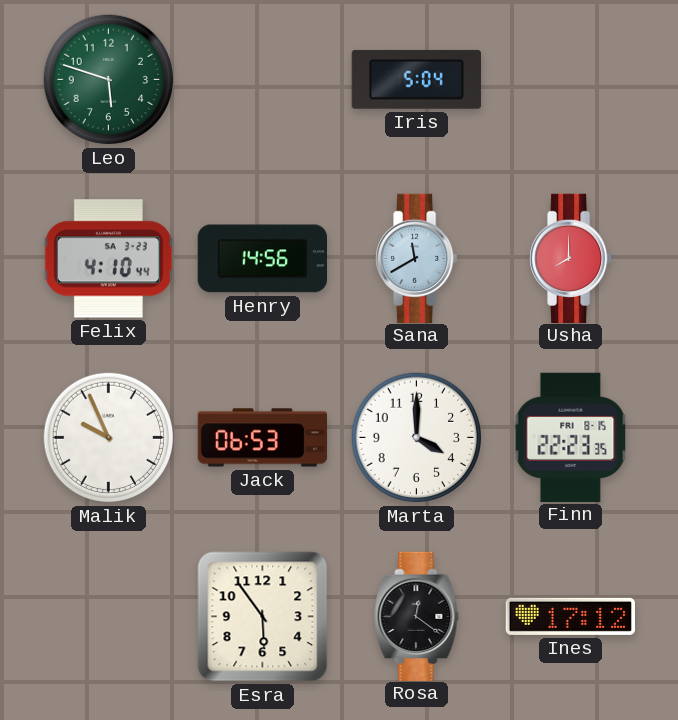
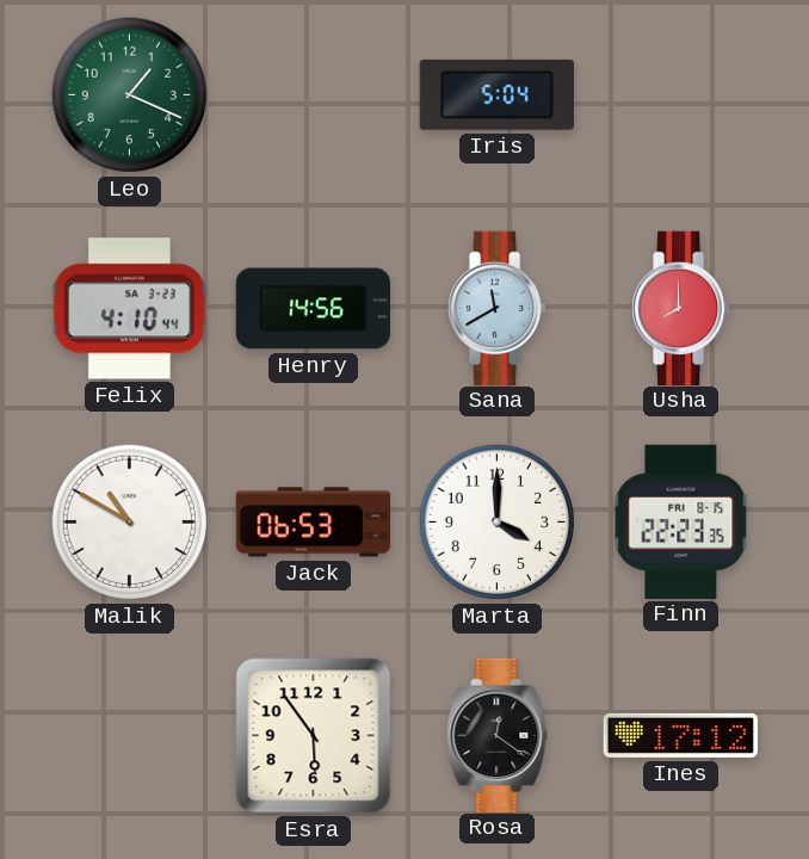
Leo: 5:48 -> 1:19
Malik: 9:56 -> 10:50
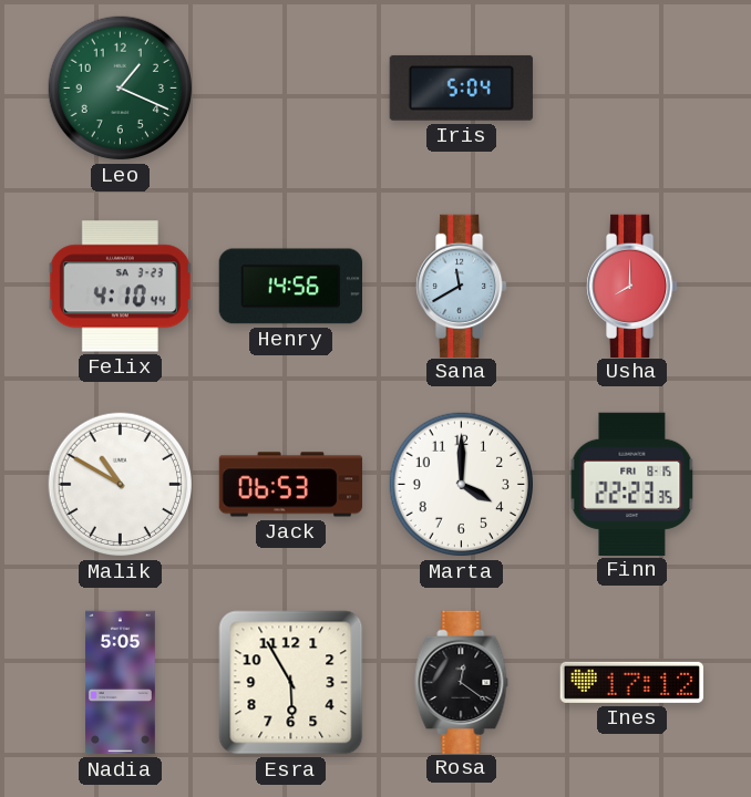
Nadia: none -> 5:05
Esra: 5:54 -> 5:55
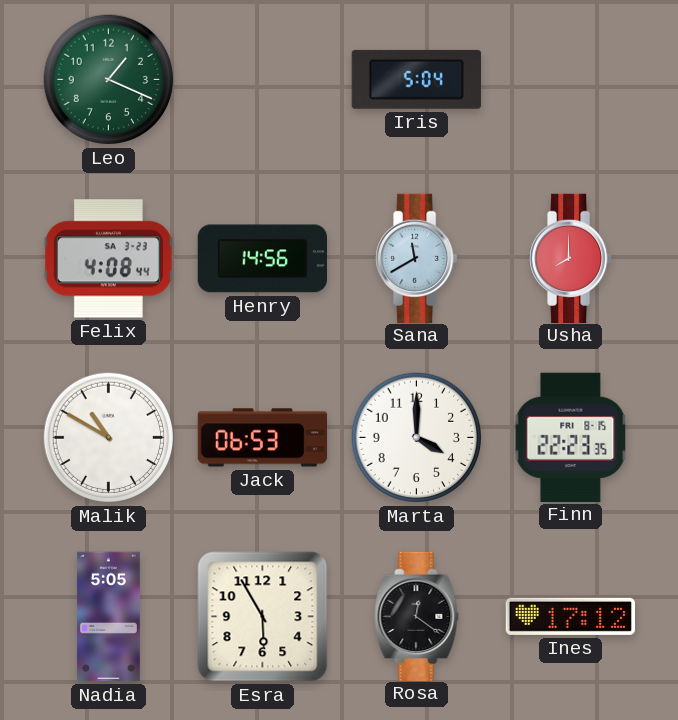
Felix: 4:10 -> 4:08
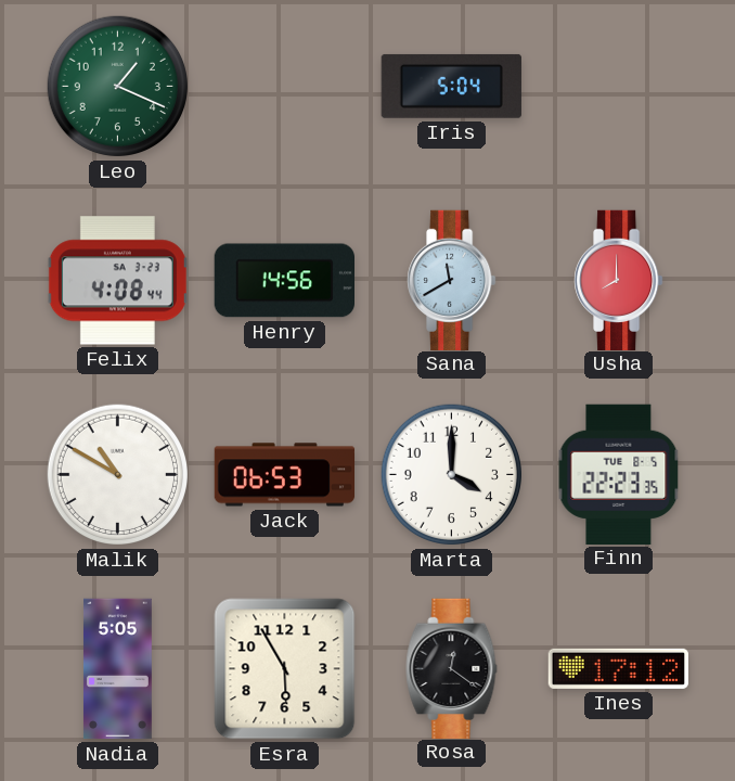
Finn date: FRI 8-15 -> TUE 8-5
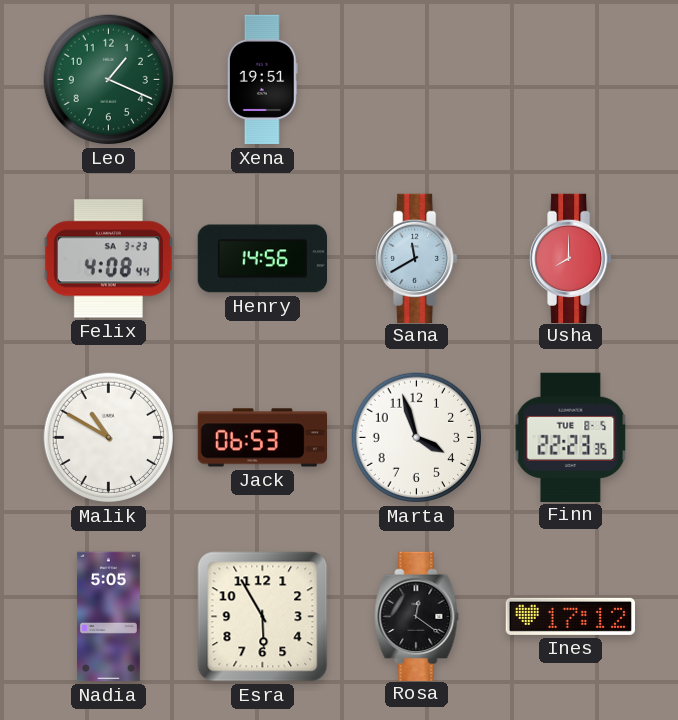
Xena: none -> 19:51
Iris: 5:04 -> none
Marta: 4:00 -> 3:57
